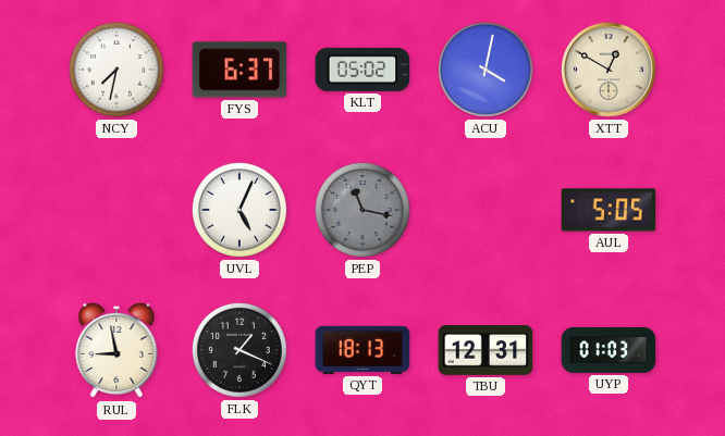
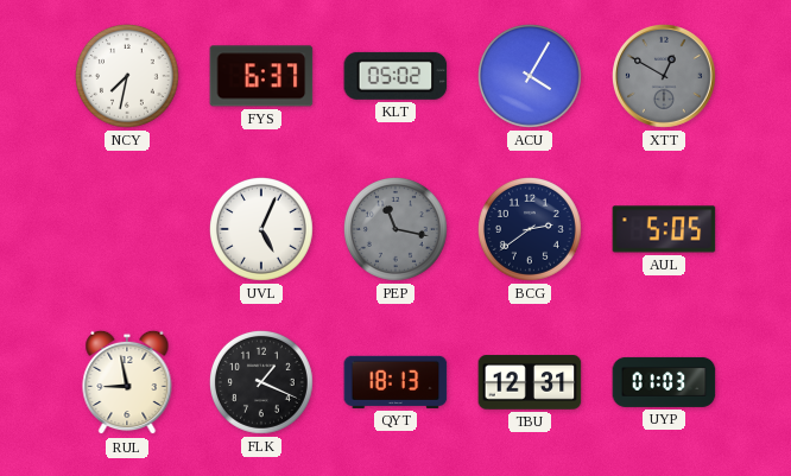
ACU: 4:02 -> 4:05
XTT dial: cream -> grey
BCG: none -> 2:39
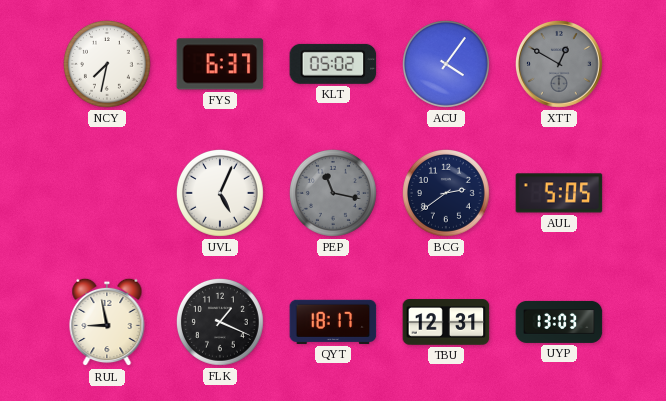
ACU: 4:05 -> 4:06
QYT: 18:13 -> 18:17
UYP: 01:03 -> 13:03
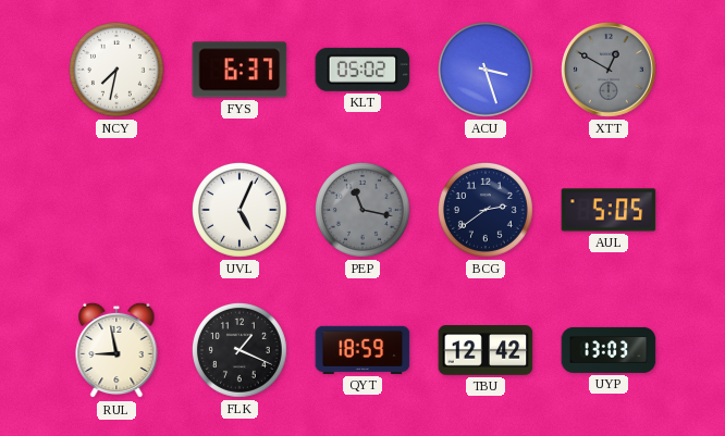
ACU: 4:06 -> 3:27
QYT: 18:17 -> 18:59
TBU: 12:31 -> 12:42
